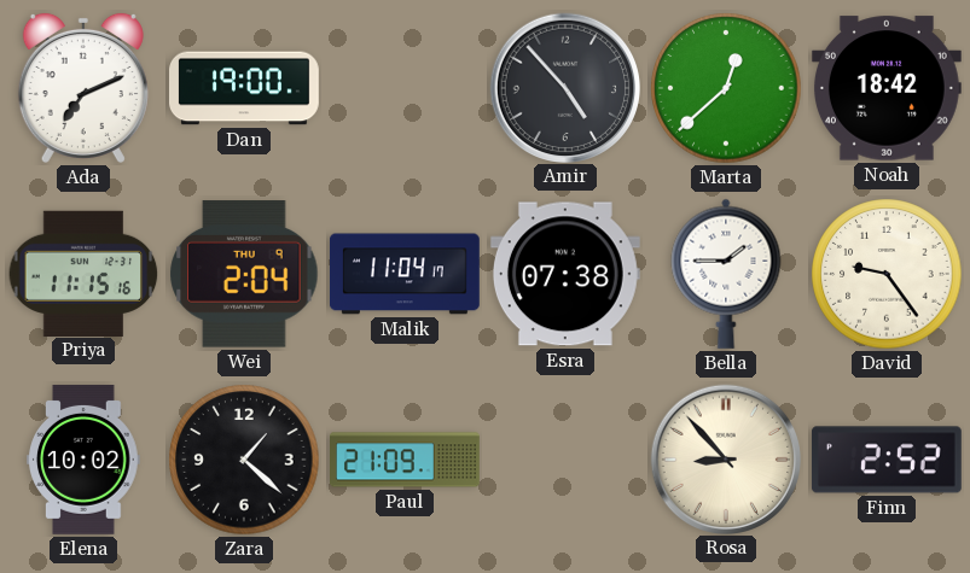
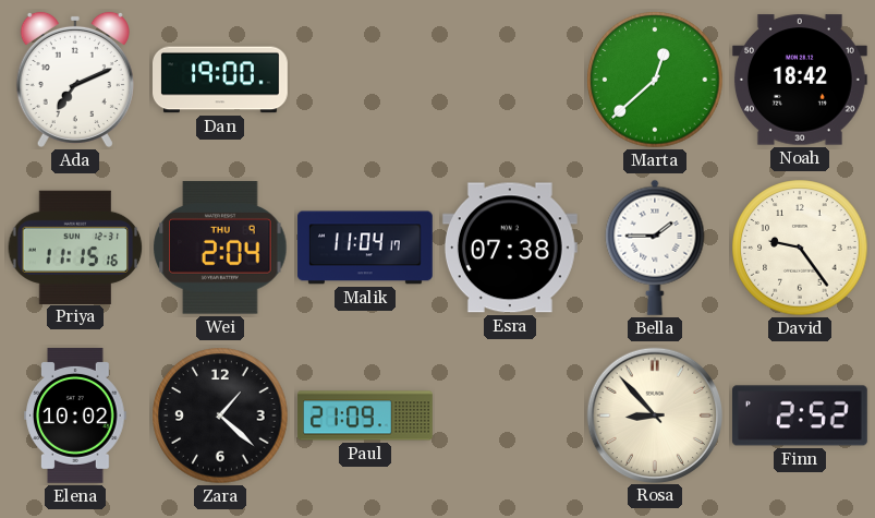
Amir: 4:53 -> none
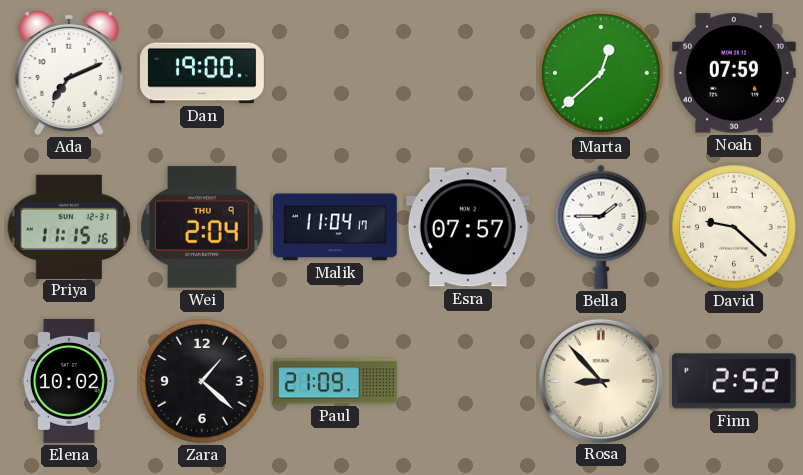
Noah: 18:42 -> 07:59
Esra: 07:38 -> 07:57
David: 9:24 -> 9:22
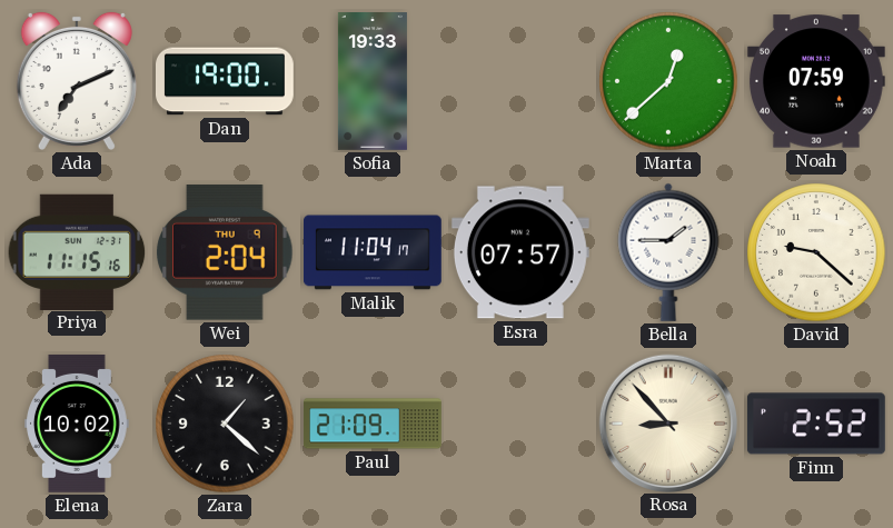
Sofia: none -> 19:33
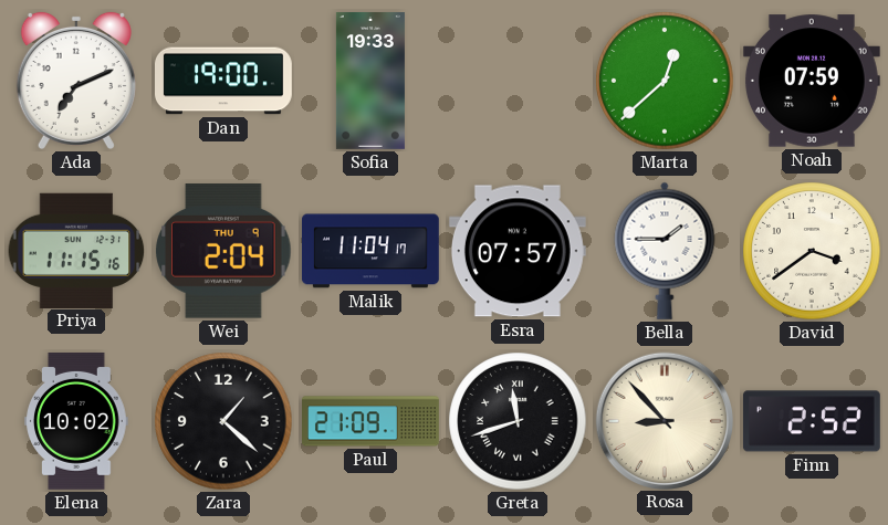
David: 9:22 -> 3:39
Greta: none -> 11:42
